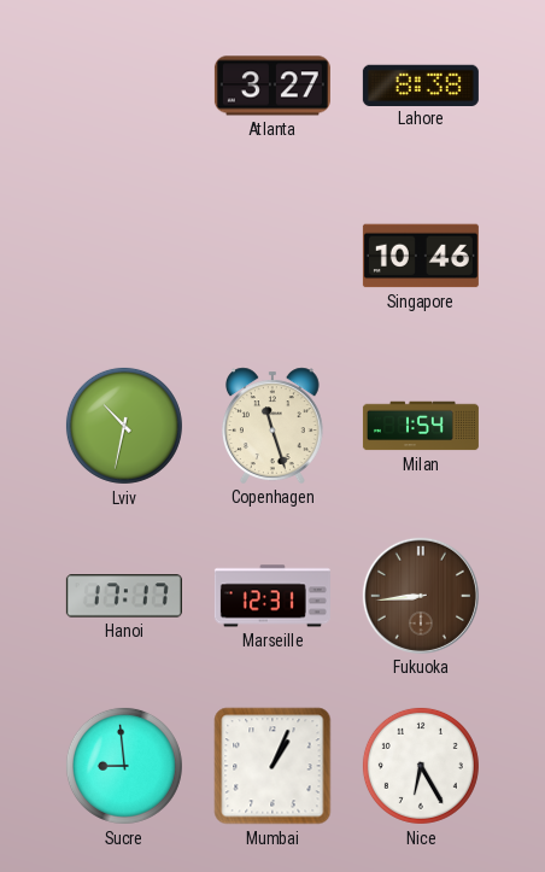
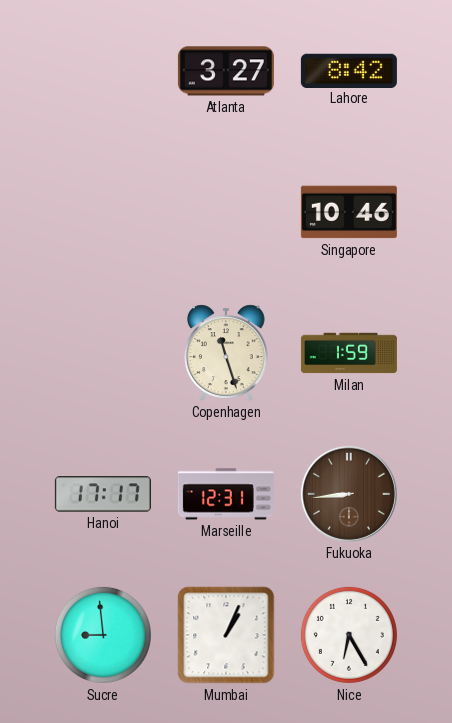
Lahore: 8:38 -> 8:42
Lviv: 10:32 -> none
Milan: 1:54 -> 1:59
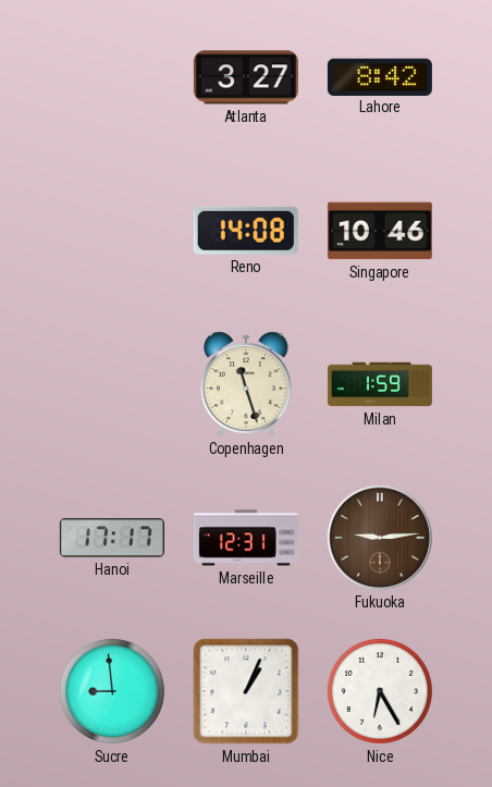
Reno: none -> 14:08
Fukuoka: 8:44 -> 9:14
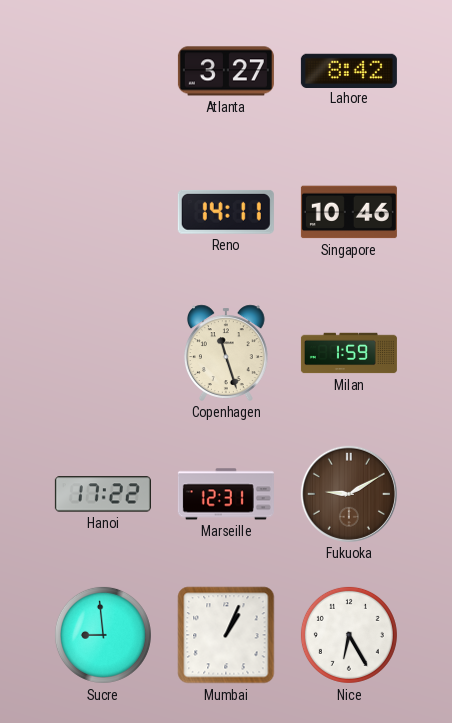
Reno: 14:08 -> 14:11
Hanoi: 17:17 -> 17:22
Fukuoka: 9:14 -> 9:10
